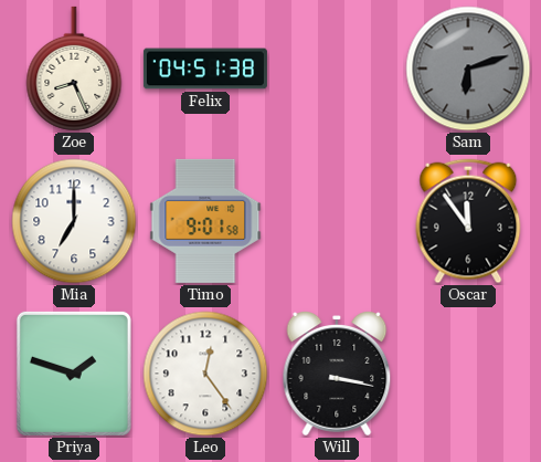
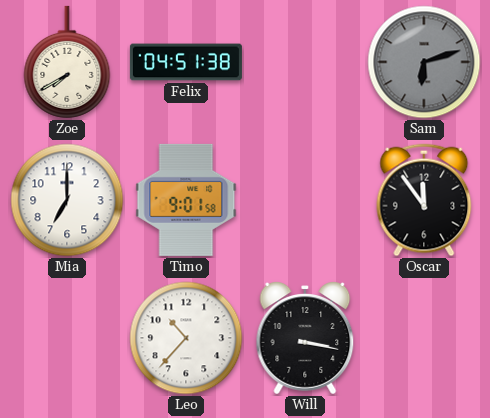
Zoe: 8:26 -> 7:40
Priya: 1:48 -> none
Leo: 12:24 -> 10:37
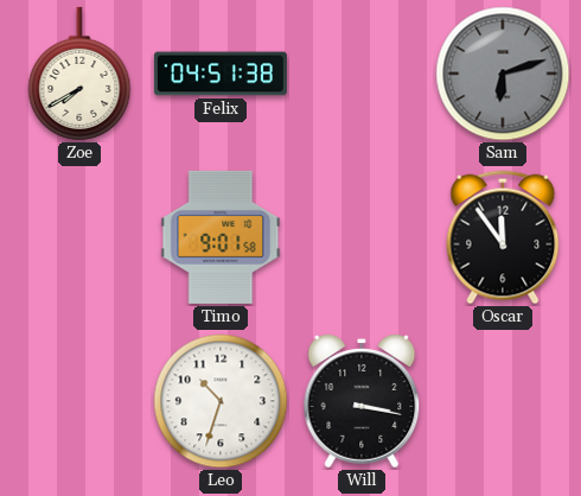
Mia: 7:00 -> none
Leo: 10:37 -> 10:33
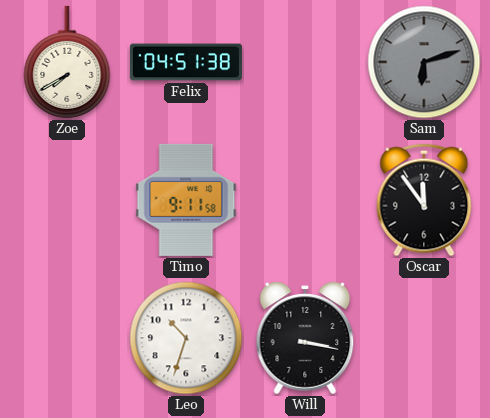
Timo: 9:01 -> 9:11
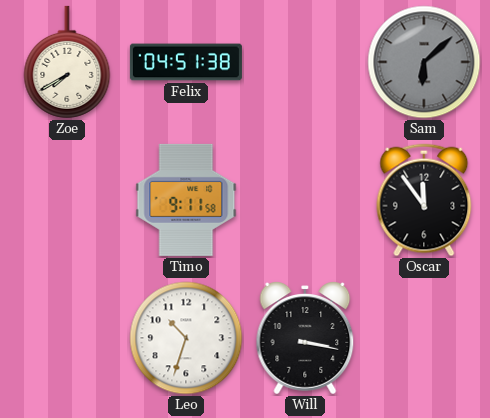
Sam: 6:12 -> 6:08
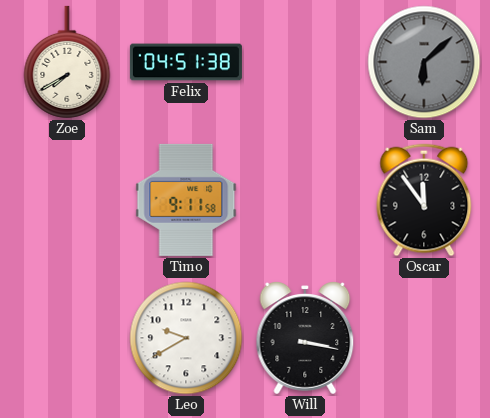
Leo: 10:33 -> 9:40
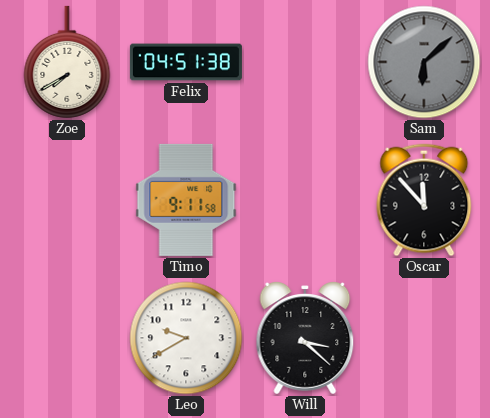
Oscar: 11:54 -> 11:53
Will: 3:17 -> 3:22
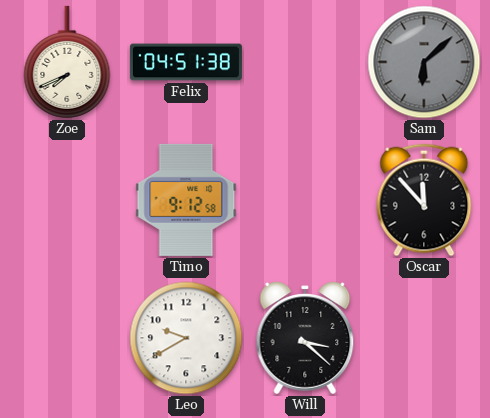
Zoe: 7:40 -> 7:41
Timo: 9:11 -> 9:12
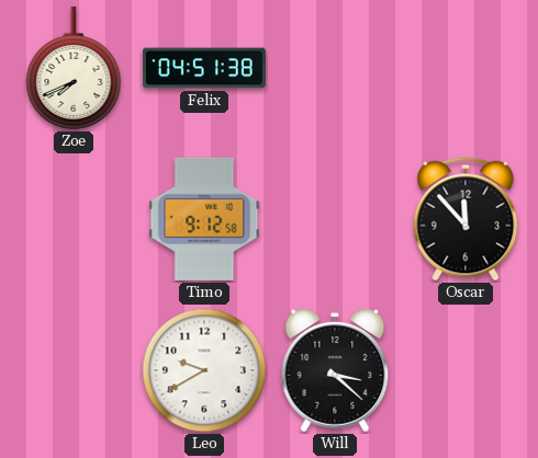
Sam: 6:08 -> none
